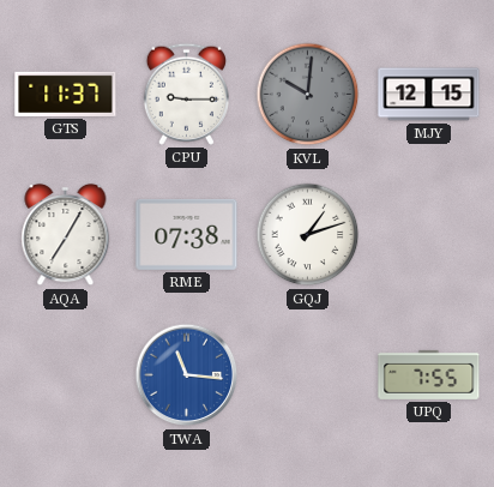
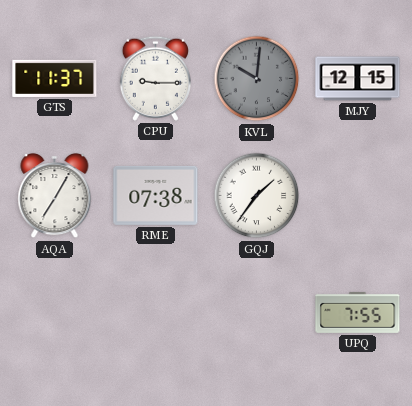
GQJ: 1:12 -> 1:36
TWA: 11:16 -> none
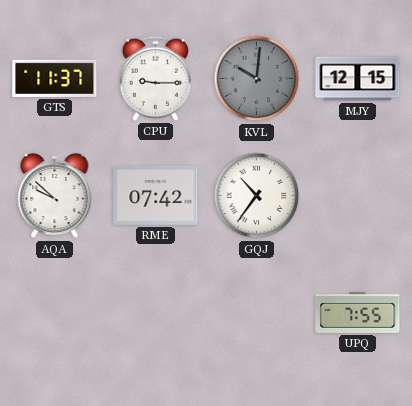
AQA: 7:05 -> 9:52
RME: 07:38 -> 07:42
GQJ: 1:36 -> 10:36
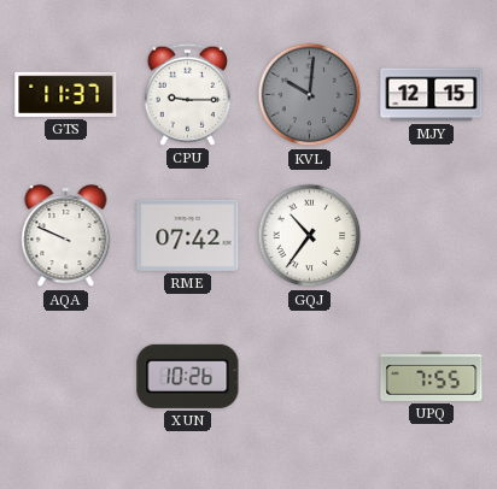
AQA: 9:52 -> 9:49
XUN: none -> 10:26
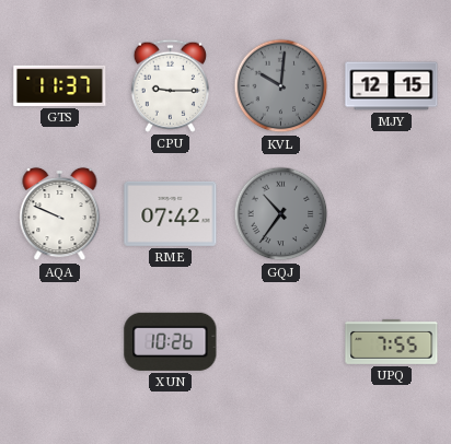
GQJ dial: white -> grey
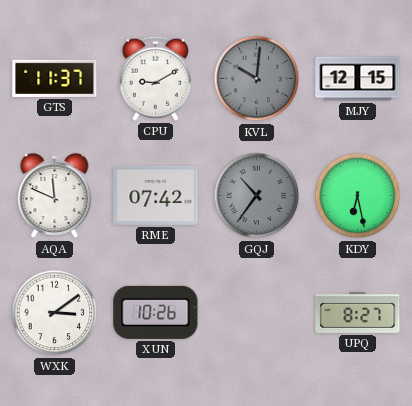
CPU: 9:15 -> 9:10
AQA: 9:49 -> 11:49
KDY: none -> 6:28
WXK: none -> 3:09
UPQ: 7:55 -> 8:27
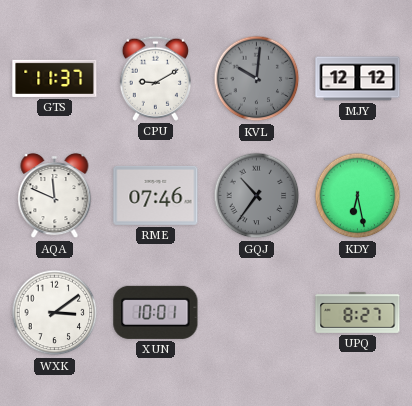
MJY: 12:15 -> 12:12
RME: 07:42 -> 07:46
XUN: 10:26 -> 10:01
